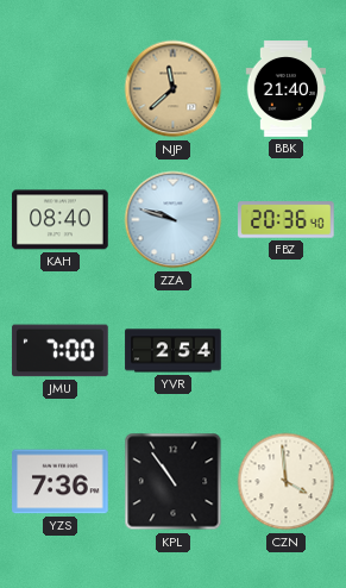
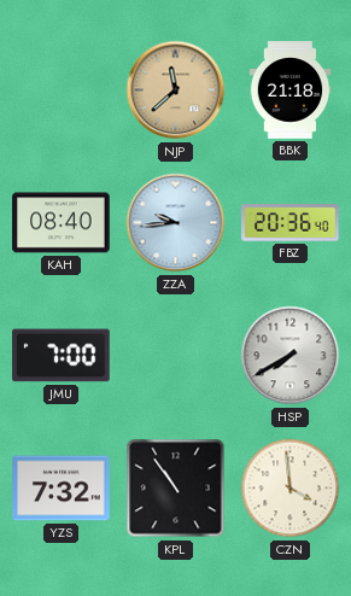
BBK: 21:40 -> 21:18
ZZA: 9:48 -> 9:44
YVR: 2:54 -> none
HSP: none -> 7:40
YZS: 7:36 -> 7:32
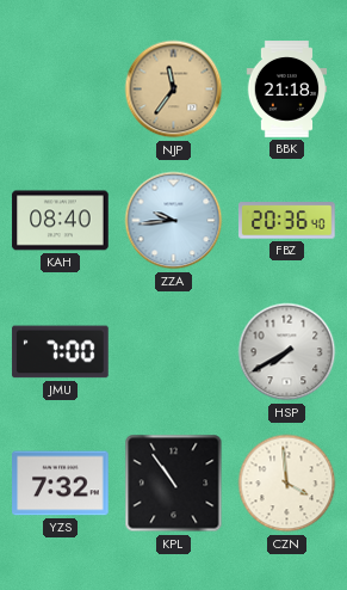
NJP: 11:38 -> 11:36
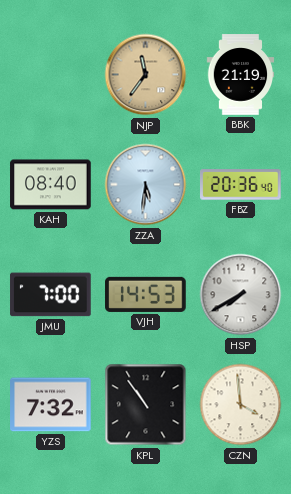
BBK: 21:18 -> 21:19
ZZA: 9:44 -> 5:31
VJH: none -> 14:53
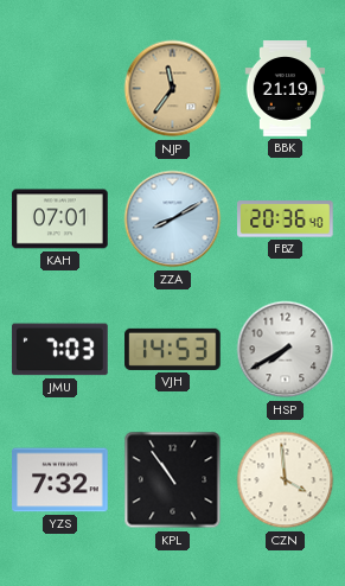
KAH: 08:40 -> 07:01
ZZA: 5:31 -> 8:10
JMU: 7:00 -> 7:03
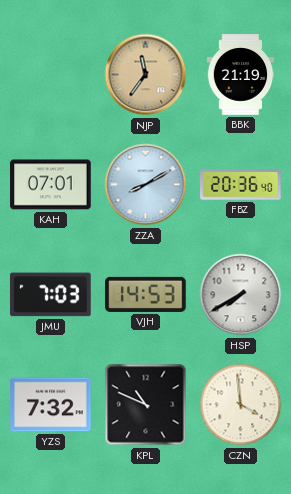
KPL: 10:54 -> 10:49
